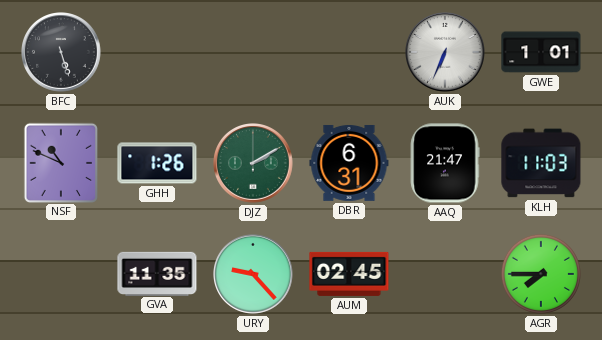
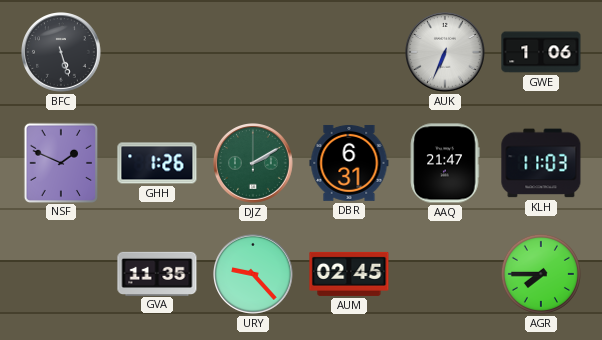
GWE: 1:01 -> 1:06
NSF: 10:49 -> 1:49
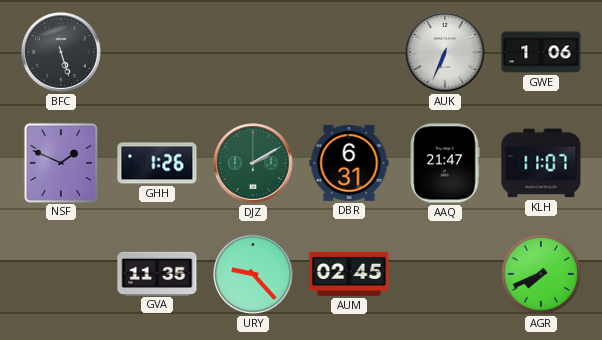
KLH: 11:03 -> 11:07
AGR: 7:45 -> 7:41
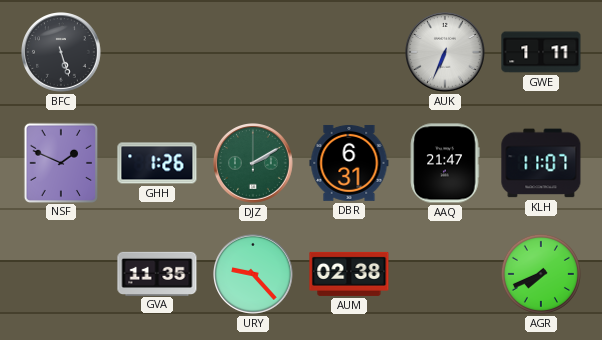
GWE: 1:06 -> 1:11
AUM: 02:45 -> 02:38
